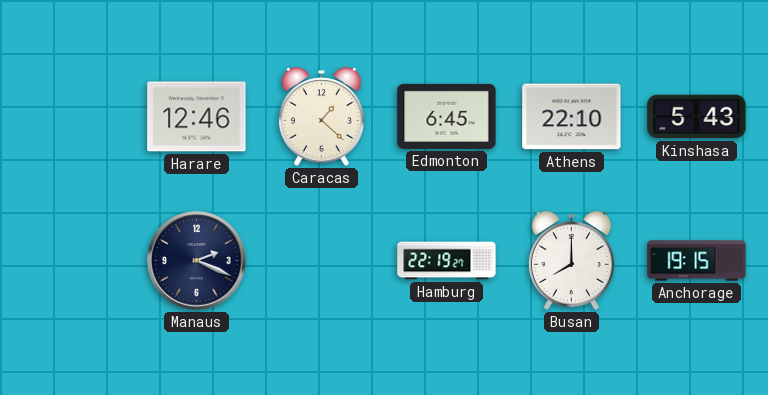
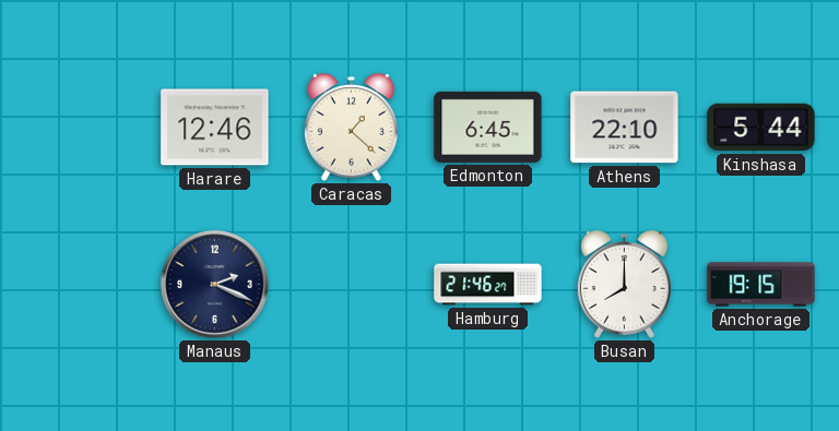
Kinshasa: 5:43 -> 5:44
Hamburg: 22:19 -> 21:46
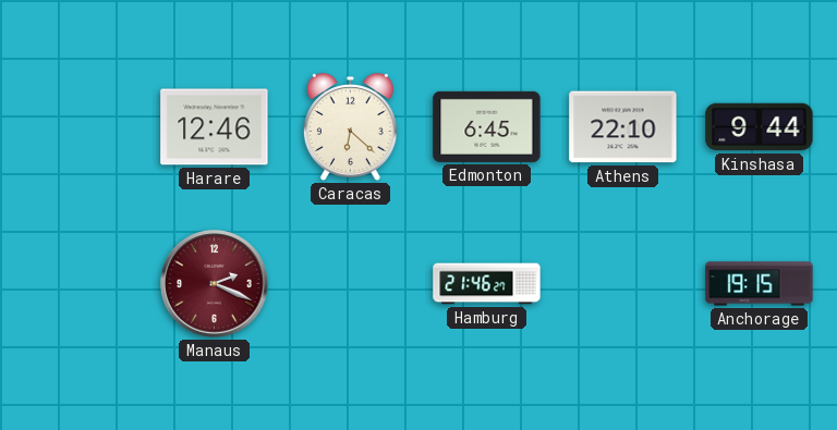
Caracas: 1:22 -> 6:22
Kinshasa: 5:44 -> 9:44
Manaus dial: navy -> burgundy
Busan: 8:00 -> none
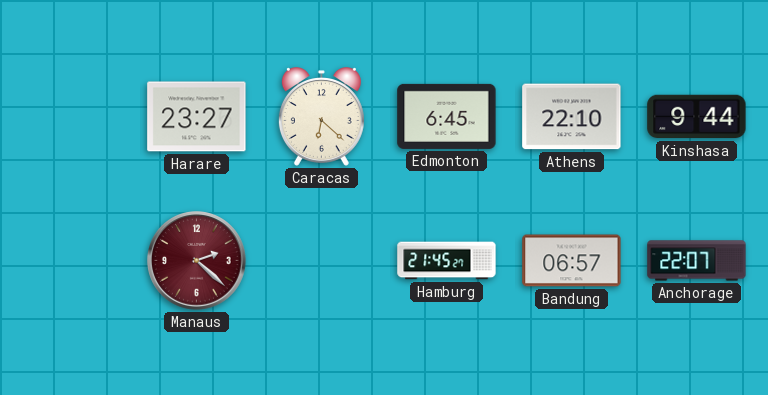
Harare: 12:46 -> 23:27
Manaus: 2:19 -> 2:22
Hamburg: 21:46 -> 21:45
Bandung: none -> 06:57
Anchorage: 19:15 -> 22:07
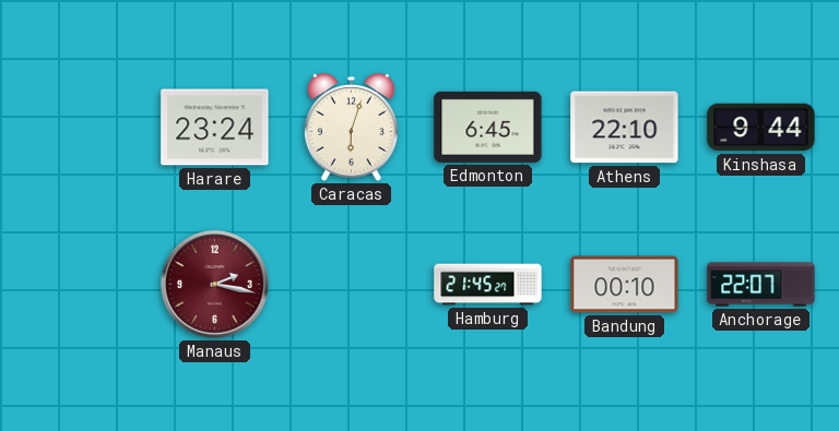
Harare: 23:27 -> 23:24
Caracas: 6:22 -> 6:03
Manaus: 2:22 -> 2:17
Bandung: 06:57 -> 00:10
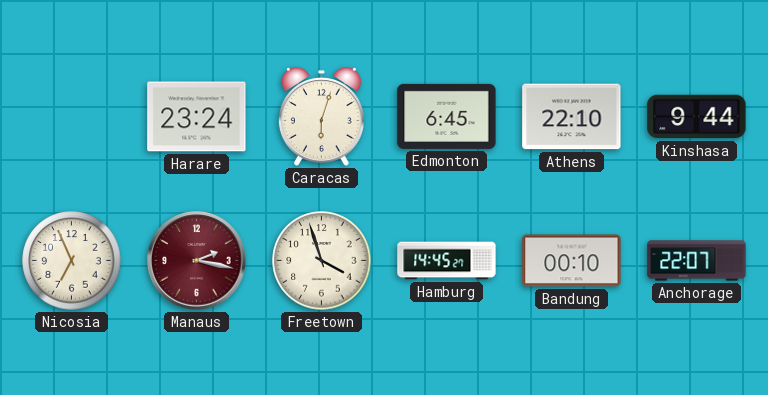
Nicosia: none -> 6:56
Freetown: none -> 3:57
Hamburg: 21:45 -> 14:45
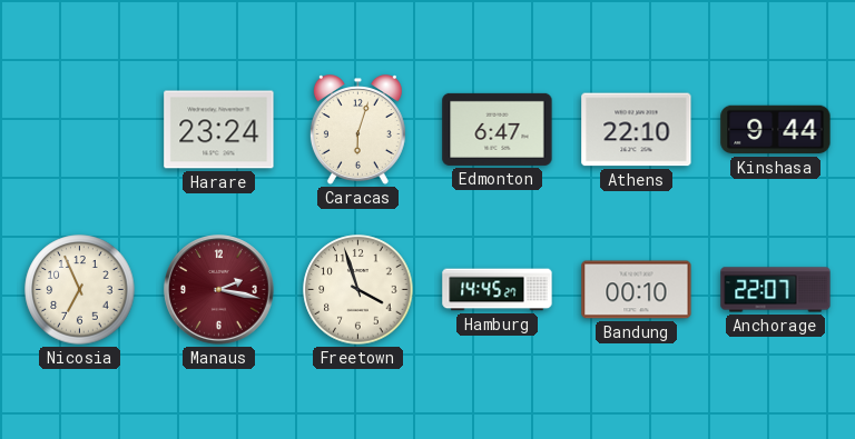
Edmonton: 6:45 -> 6:47
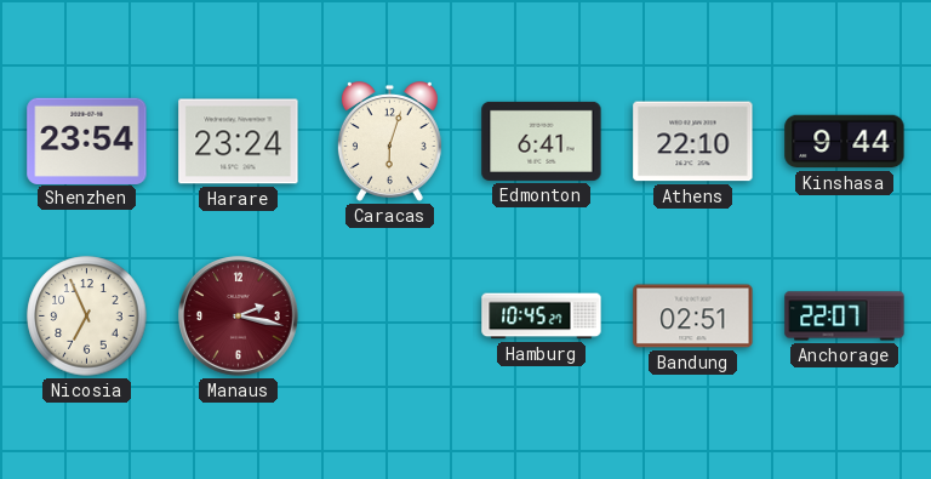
Shenzhen: none -> 23:54
Edmonton: 6:47 -> 6:41
Freetown: 3:57 -> none
Hamburg: 14:45 -> 10:45
Bandung: 00:10 -> 02:51
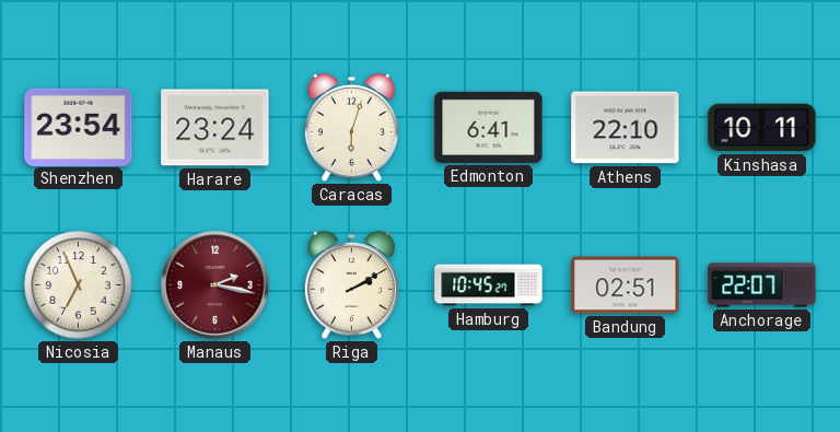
Kinshasa: 9:44 -> 10:11
Riga: none -> 2:10
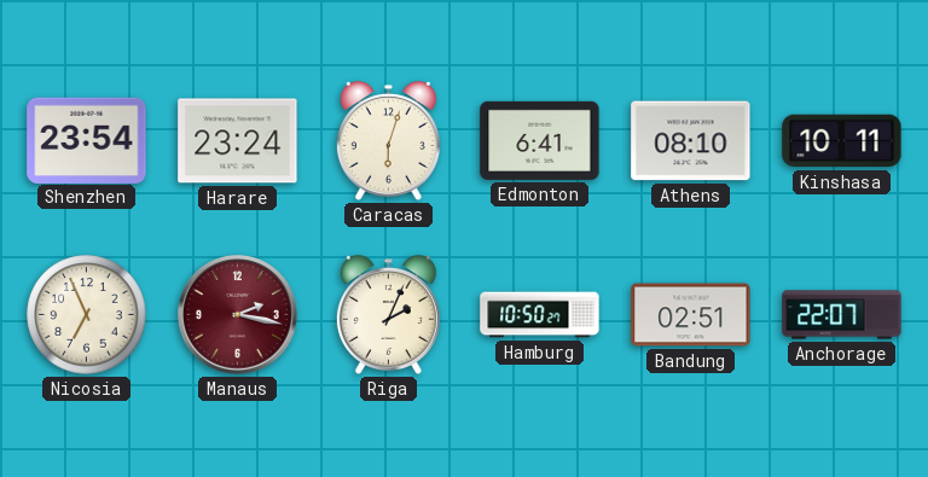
Athens: 22:10 -> 08:10
Riga: 2:10 -> 2:04
Hamburg: 10:45 -> 10:50
